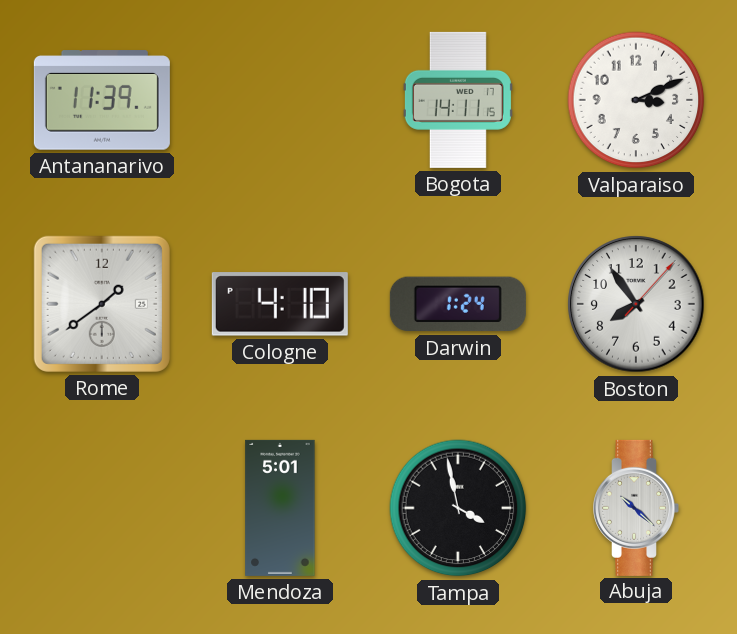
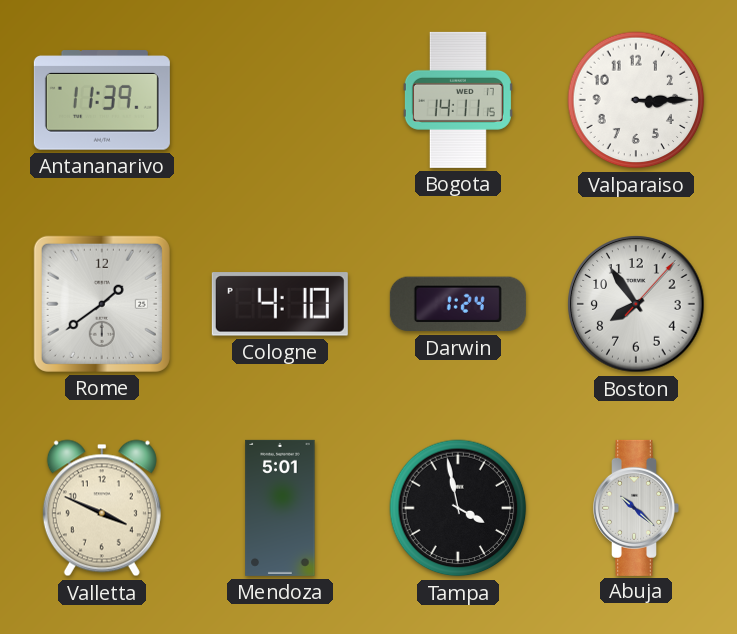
Valparaiso: 3:11 -> 3:15
Valletta: none -> 3:49
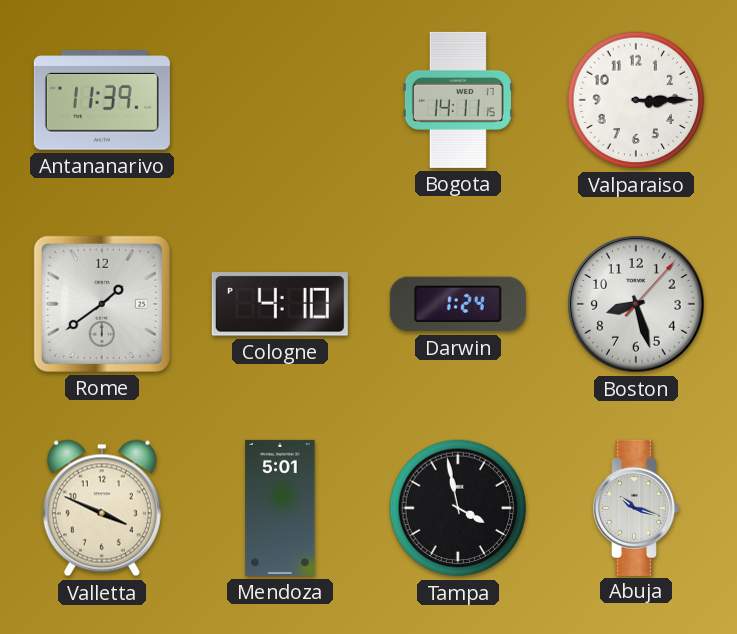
Boston: 7:54 -> 8:27
Abuja: 10:22 -> 10:18
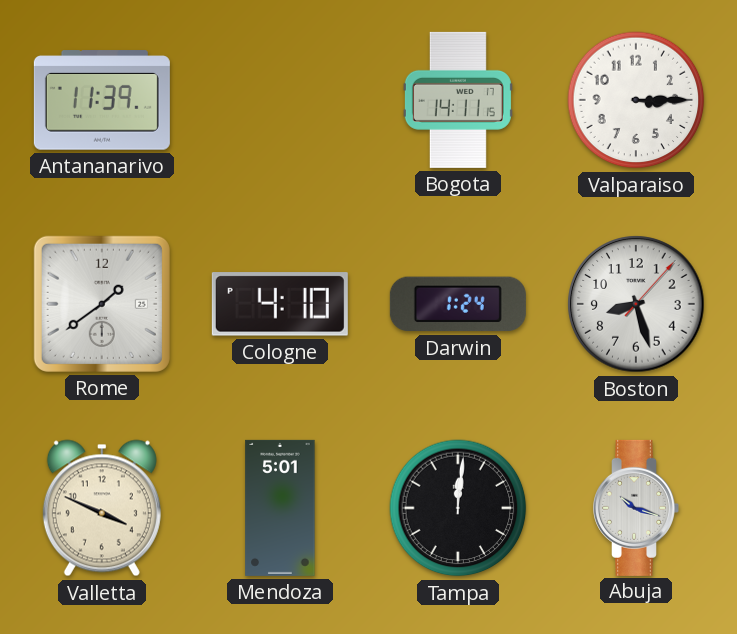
Tampa: 3:58 -> 12:01
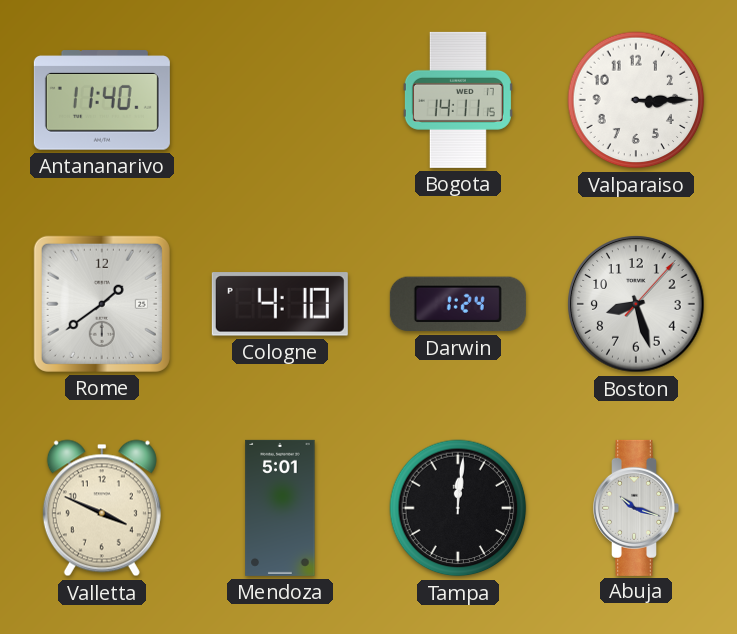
Antananarivo: 11:39 -> 11:40
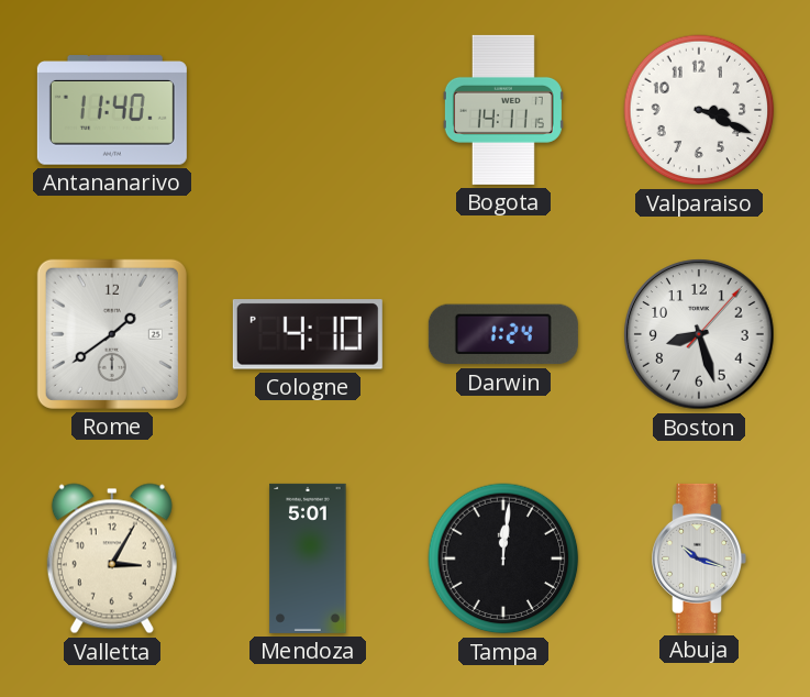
Valparaiso: 3:15 -> 3:19
Valletta: 3:49 -> 3:05
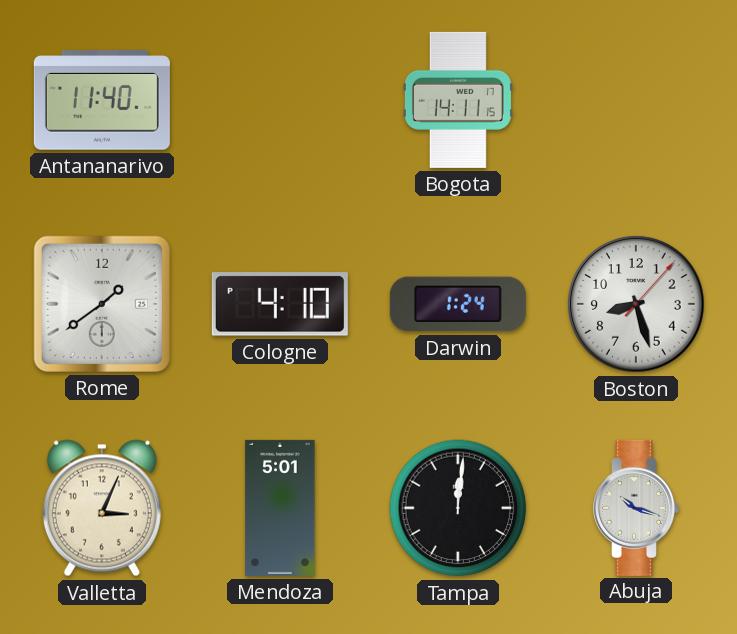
Valparaiso: 3:19 -> none
Valletta: 3:05 -> 3:04
